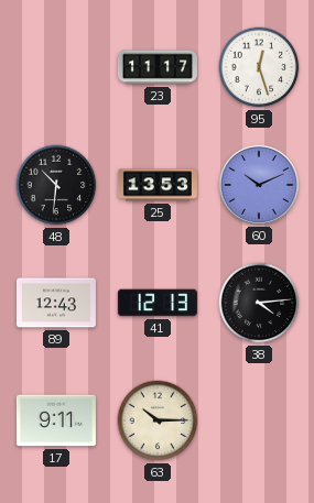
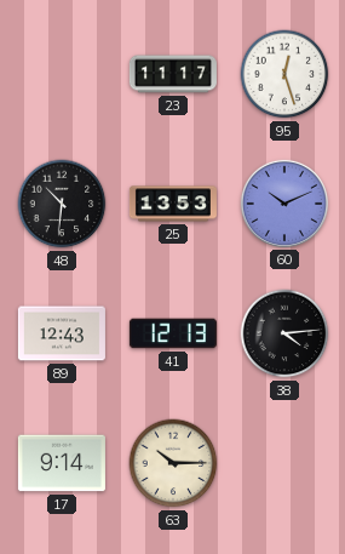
17: 9:11 -> 9:14
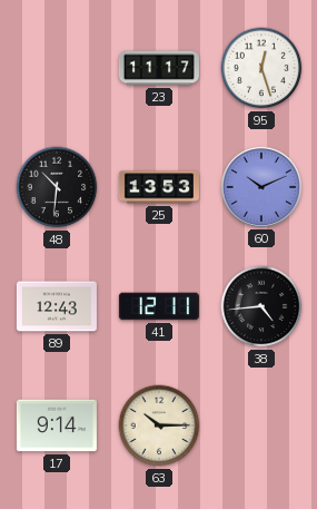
41: 12:13 -> 12:11
38: 4:14 -> 4:44
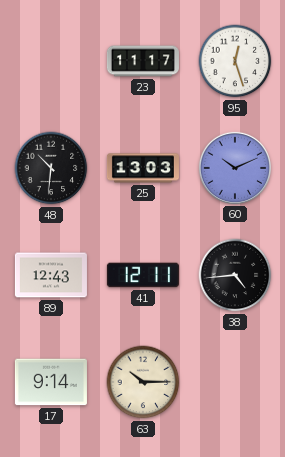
25: 13:53 -> 13:03
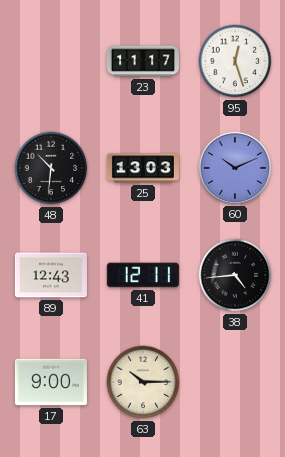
17: 9:14 -> 9:00
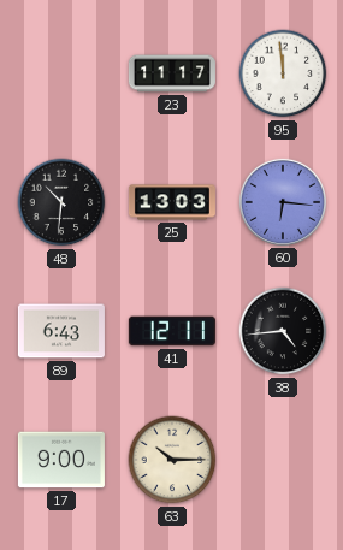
95: 12:27 -> 11:59
60: 10:11 -> 6:16
89: 12:43 -> 6:43
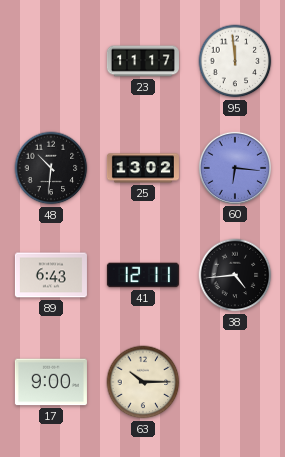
25: 13:03 -> 13:02
